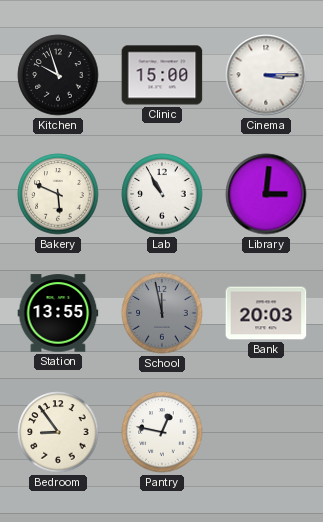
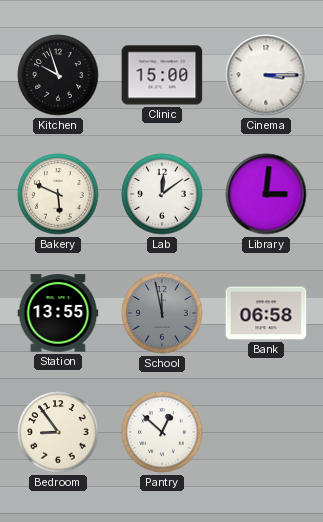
Lab: 10:55 -> 12:09
Bank: 20:03 -> 06:58
Pantry: 12:47 -> 12:52
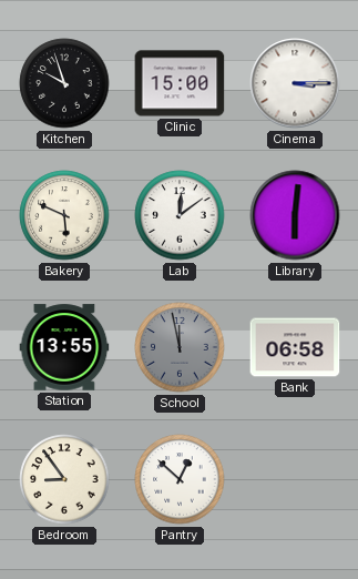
Library: 3:01 -> 6:01
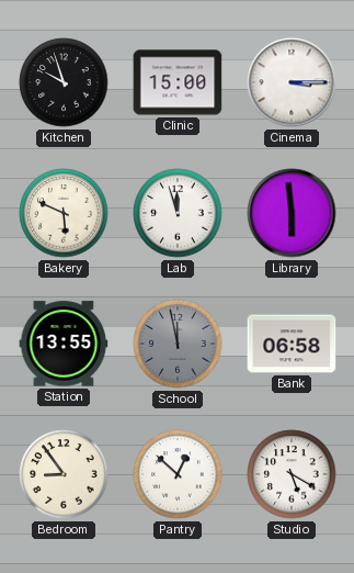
Lab: 12:09 -> 11:57
Library: 6:01 -> 5:59
Studio: none -> 5:20
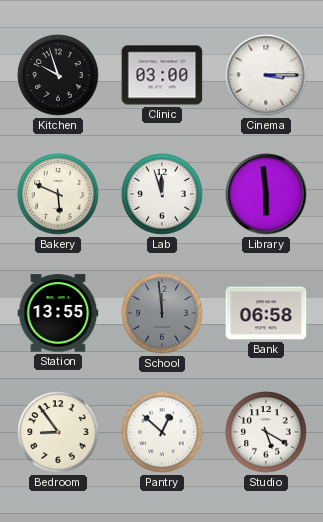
Clinic: 15:00 -> 03:00
School: 11:58 -> 11:59
